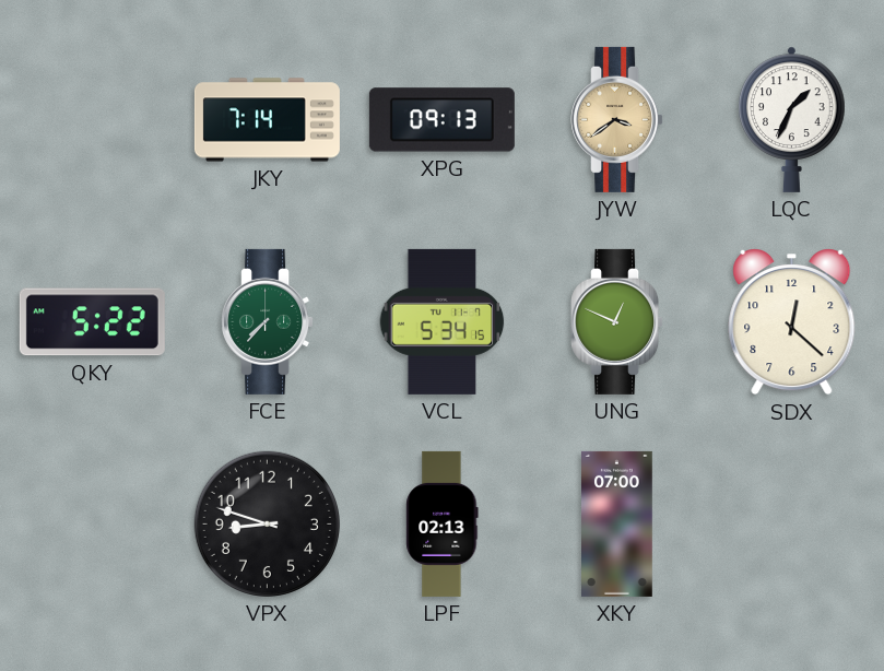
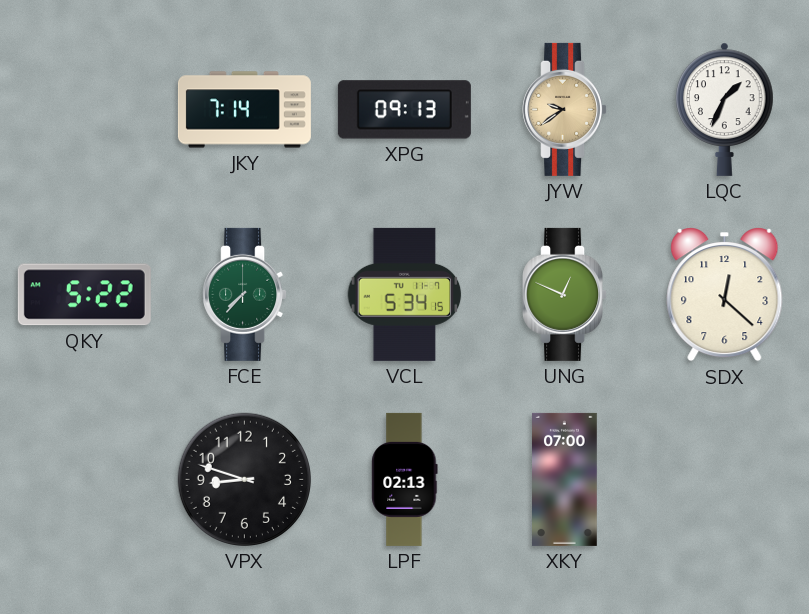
JYW: 3:39 -> 9:39
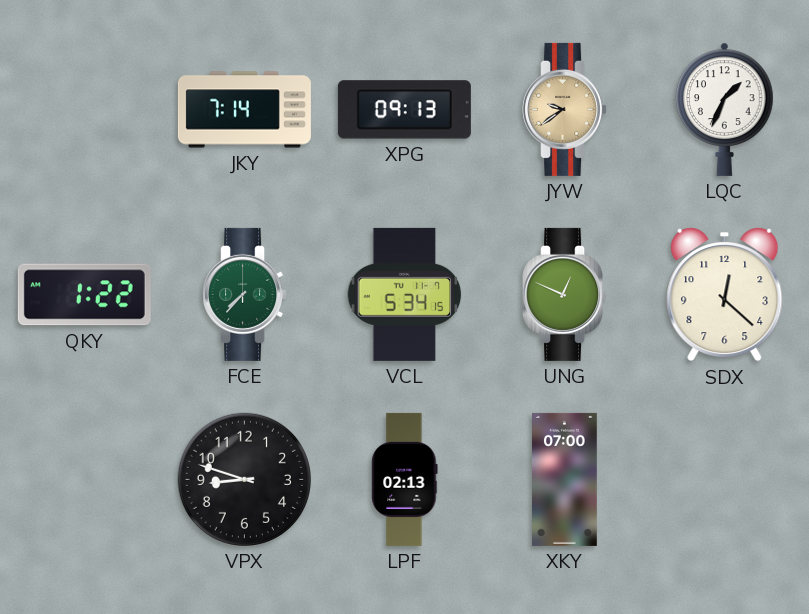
QKY: 5:22 -> 1:22
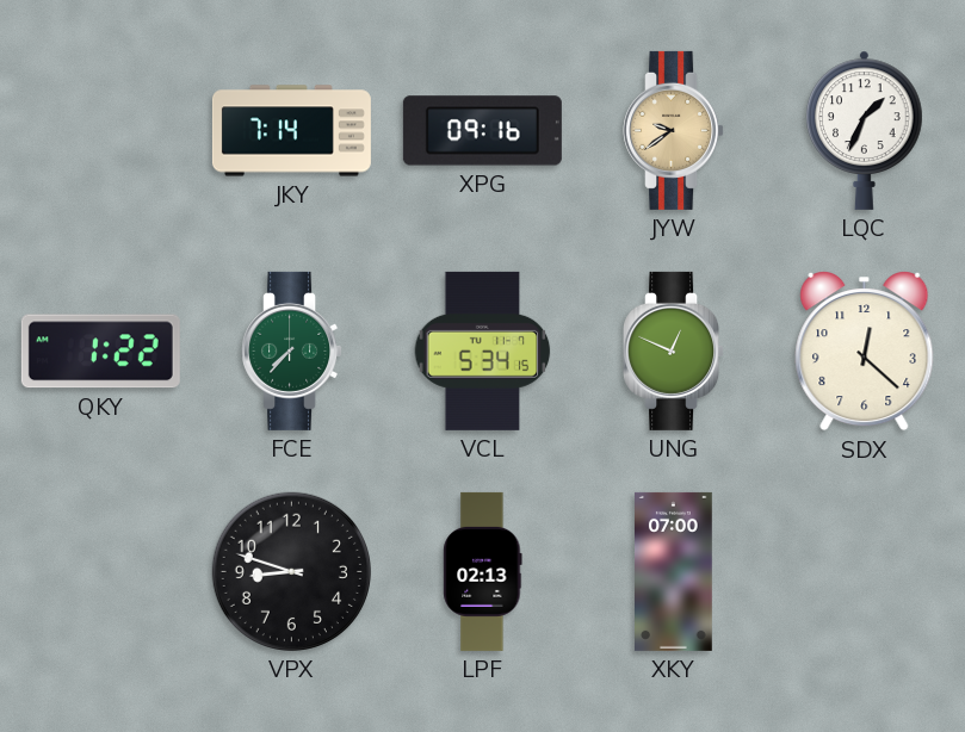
XPG: 09:13 -> 09:16
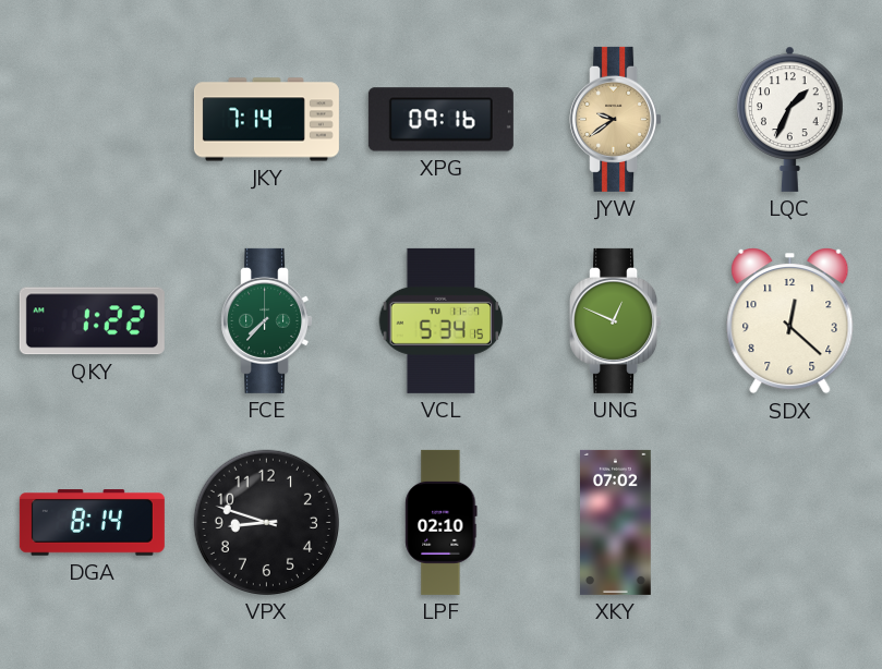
DGA: none -> 8:14
LPF: 02:13 -> 02:10
XKY: 07:00 -> 07:02
